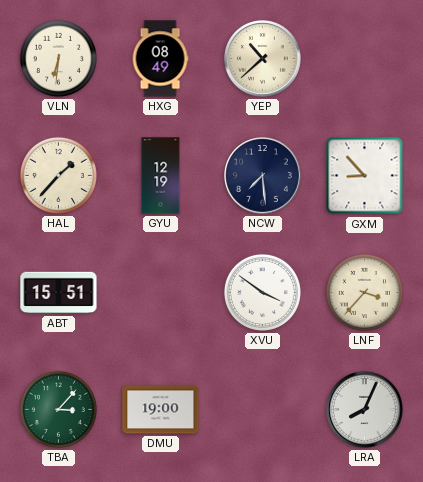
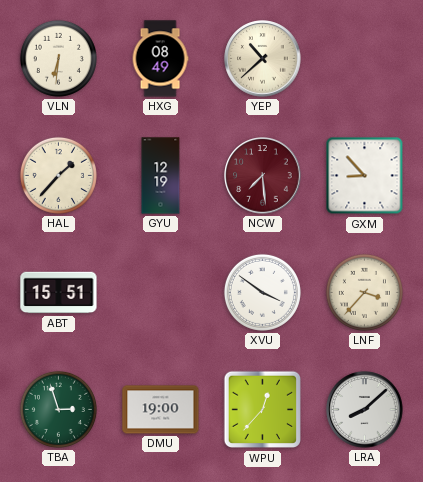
NCW dial: navy -> burgundy
TBA: 3:07 -> 2:57
WPU: none -> 12:37
LRA: 8:04 -> 8:08
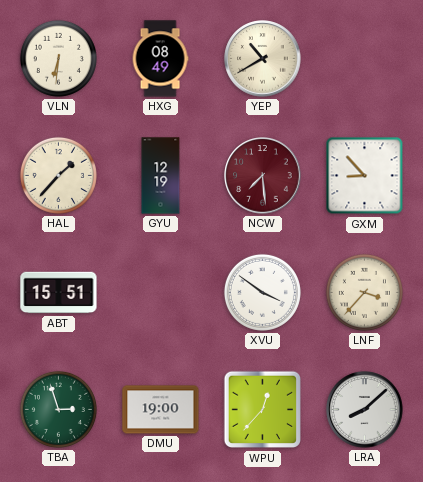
YEP: 10:38 -> 10:40
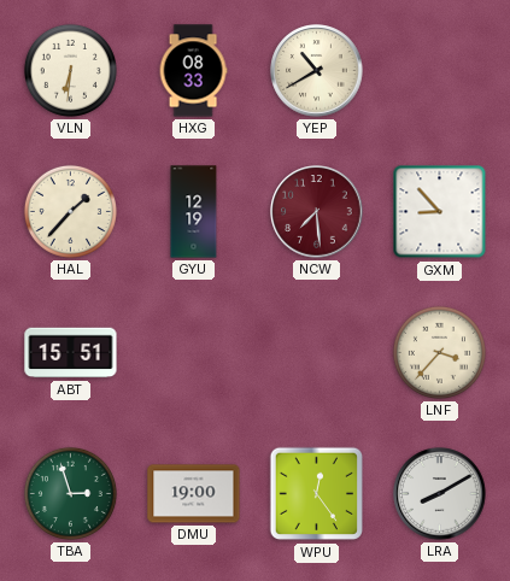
HXG: 08:49 -> 08:33
XVU: 3:51 -> none
WPU: 12:37 -> 12:24
LRA: 8:08 -> 8:10
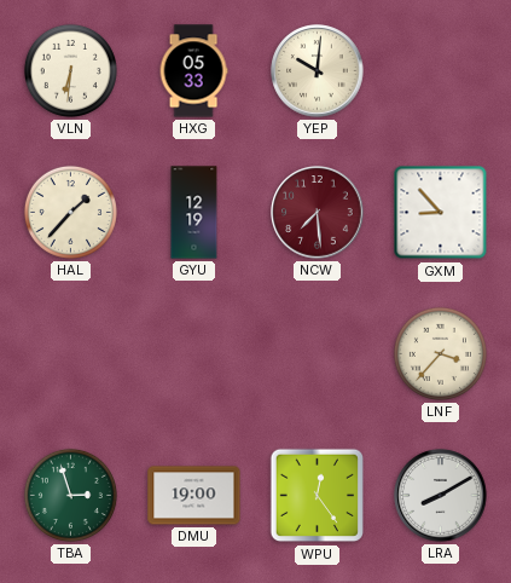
HXG: 08:33 -> 05:33
YEP: 10:40 -> 10:01
ABT: 15:51 -> none
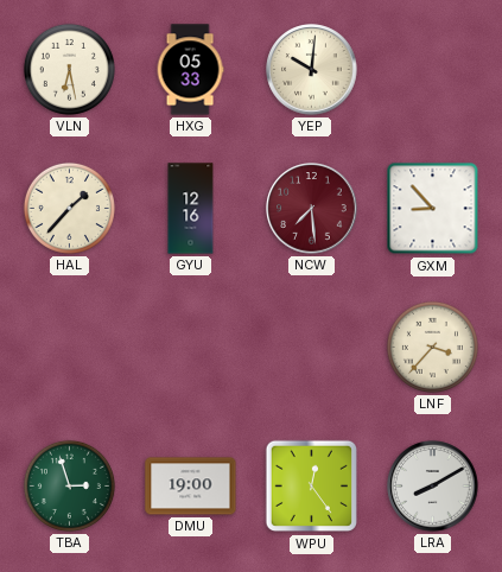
VLN: 6:31 -> 6:28
GYU: 12:19 -> 12:16
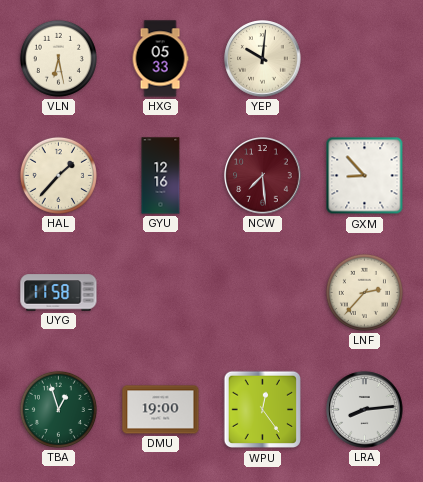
UYG: none -> 11:58
LNF: 3:37 -> 2:37
TBA: 2:57 -> 12:57
LRA: 8:10 -> 8:14
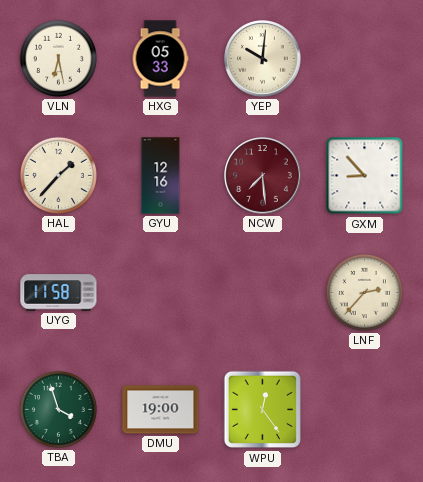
TBA: 12:57 -> 3:57
LRA: 8:14 -> none
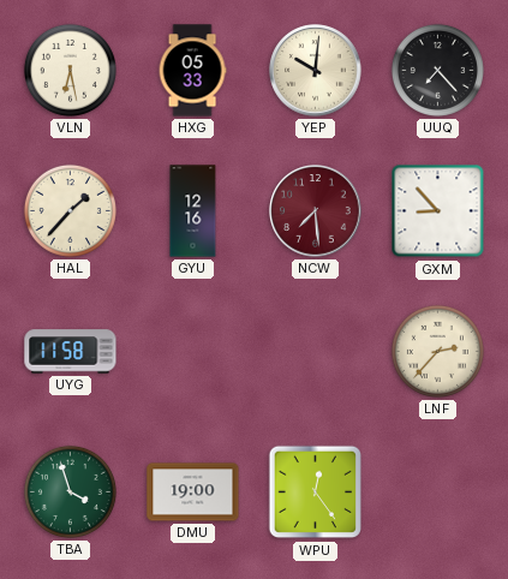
UUQ: none -> 7:23
